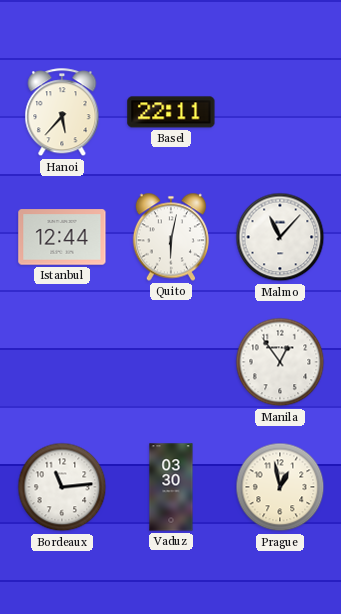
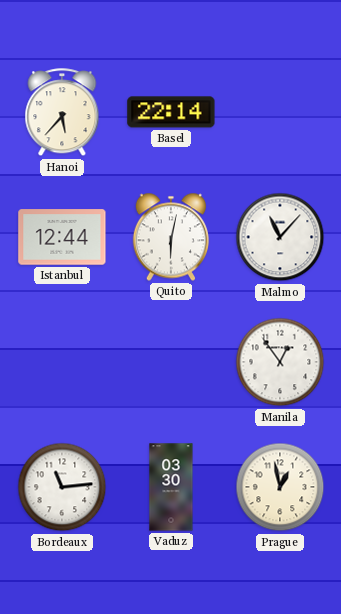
Basel: 22:11 -> 22:14
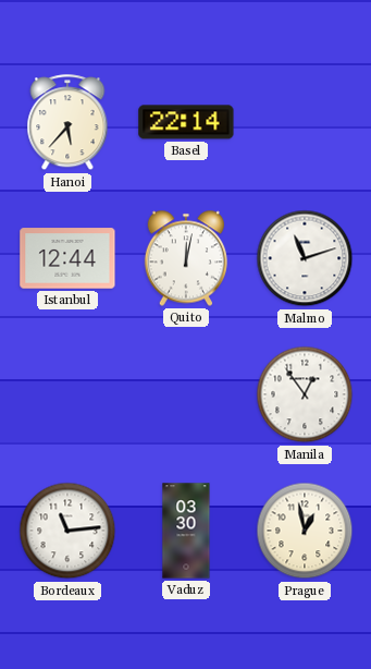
Quito: 6:02 -> 12:02
Malmo: 11:07 -> 11:12
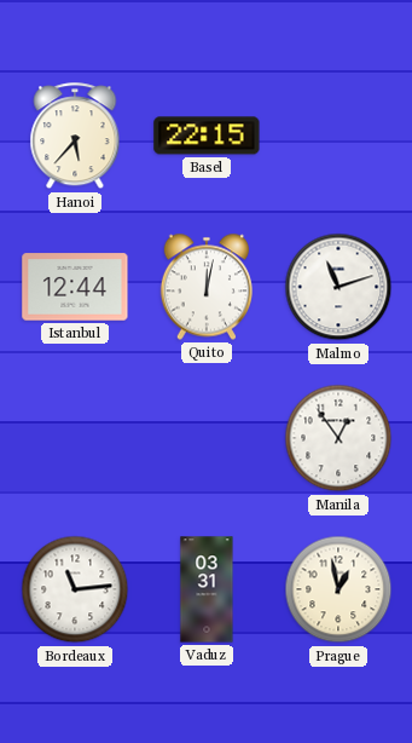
Basel: 22:14 -> 22:15
Vaduz: 03:30 -> 03:31
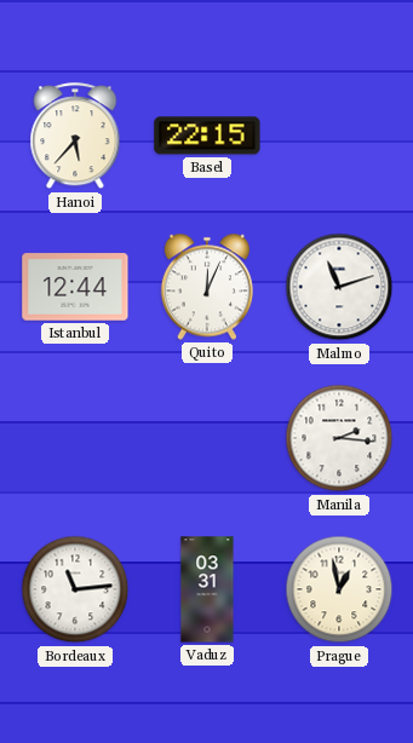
Quito: 12:02 -> 12:04
Manila: 12:54 -> 2:16
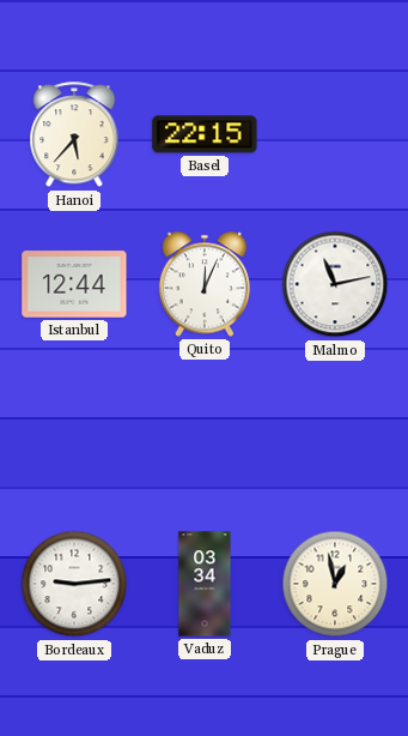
Malmo: 11:12 -> 11:13
Manila: 2:16 -> none
Bordeaux: 11:14 -> 9:14
Vaduz: 03:31 -> 03:34
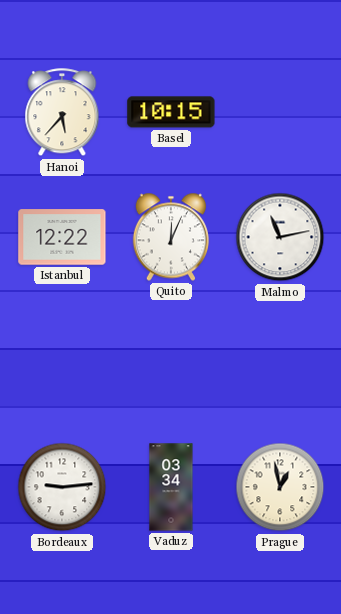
Basel: 22:15 -> 10:15
Istanbul: 12:44 -> 12:22
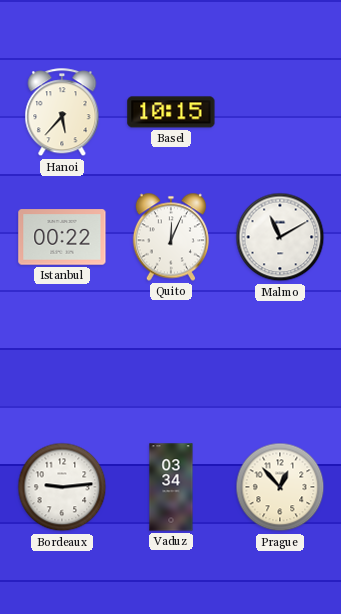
Istanbul: 12:22 -> 00:22
Malmo: 11:13 -> 11:10
Prague: 12:58 -> 12:53
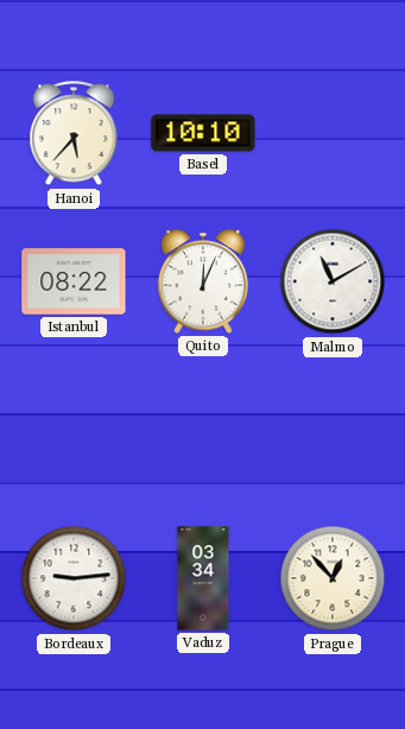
Basel: 10:15 -> 10:10
Istanbul: 00:22 -> 08:22
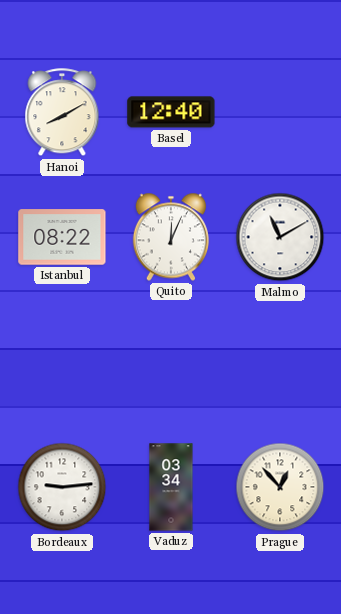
Hanoi: 5:37 -> 8:10
Basel: 10:10 -> 12:40
